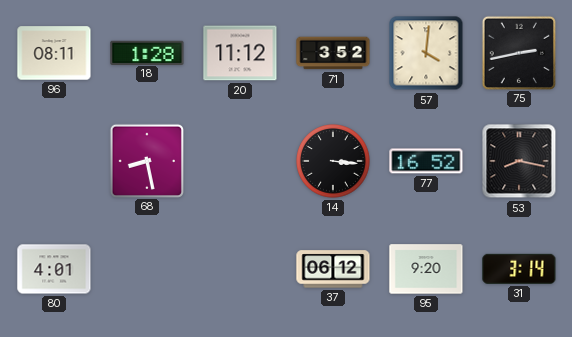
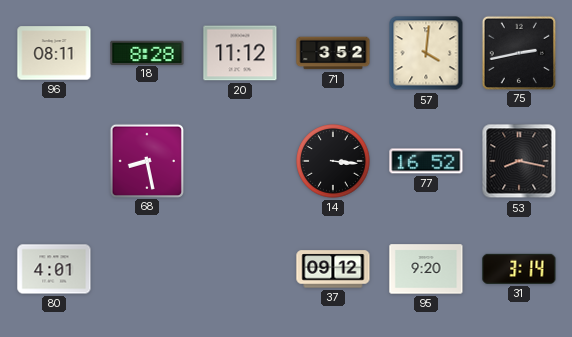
18: 1:28 -> 8:28
37: 06:12 -> 09:12
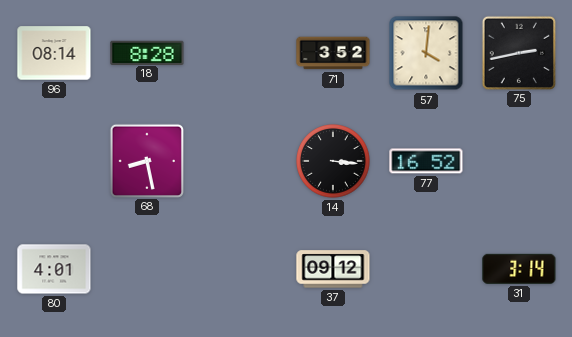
96: 08:11 -> 08:14
20: 11:12 -> none
53: 8:17 -> none
95: 9:20 -> none
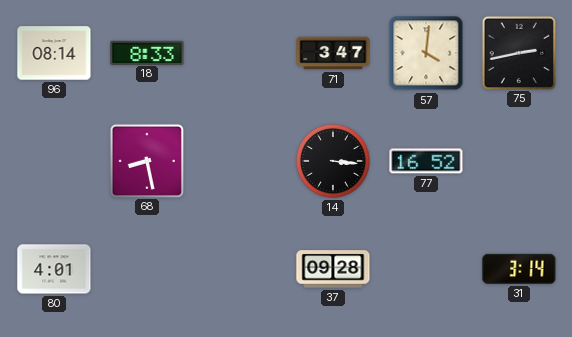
18: 8:28 -> 8:33
71: 3:52 -> 3:47
37: 09:12 -> 09:28
